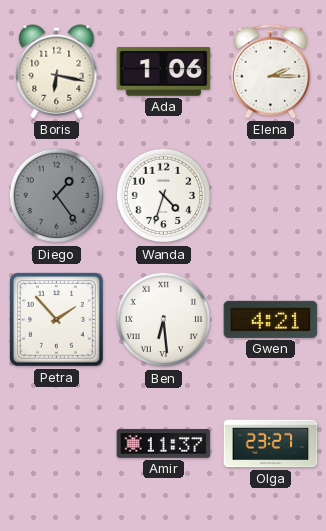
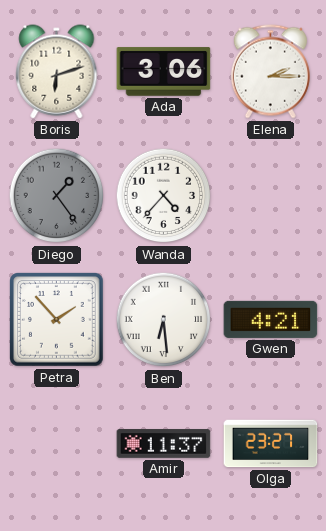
Boris: 6:17 -> 6:12
Ada: 1:06 -> 3:06
Wanda: 4:33 -> 4:37
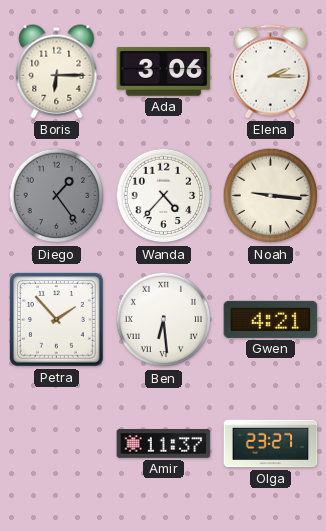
Boris: 6:12 -> 6:15
Noah: none -> 9:16
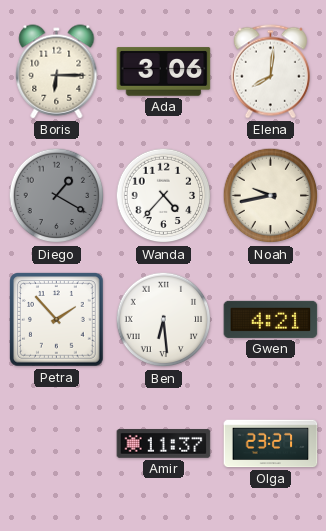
Elena: 2:15 -> 8:01
Diego: 1:24 -> 1:20
Noah: 9:16 -> 9:43
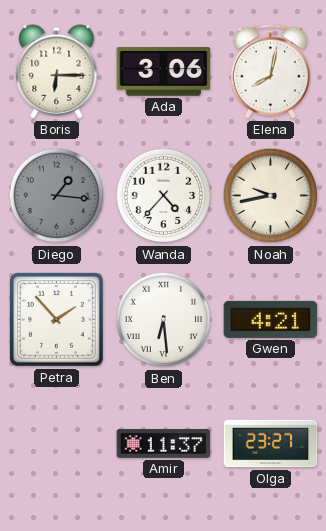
Elena: 8:01 -> 8:02
Diego: 1:20 -> 1:16
